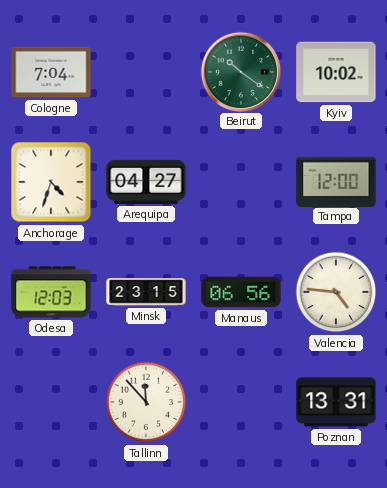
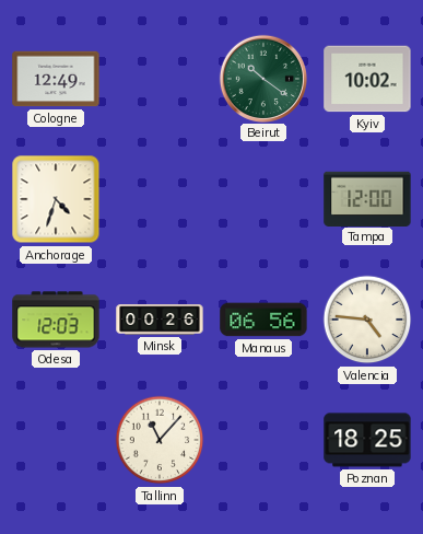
Cologne: 7:04 -> 12:49
Arequipa: 04:27 -> none
Minsk: 23:15 -> 00:26
Tallinn: 11:53 -> 11:07
Poznan: 13:31 -> 18:25
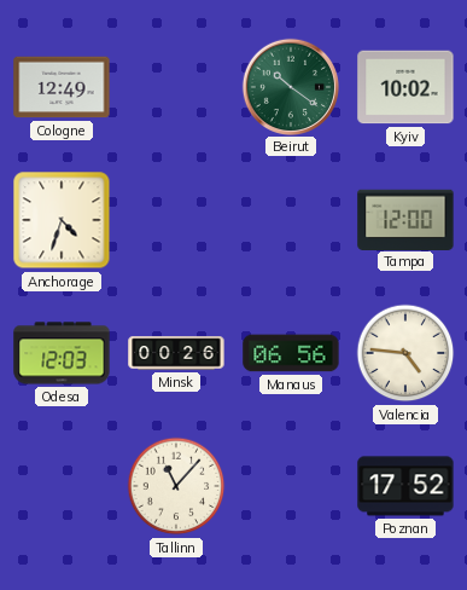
Poznan: 18:25 -> 17:52
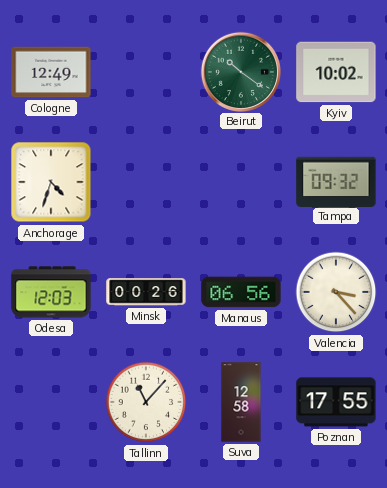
Tampa: 12:00 -> 09:32
Valencia: 4:46 -> 3:23
Suva: none -> 12:58
Poznan: 17:52 -> 17:55
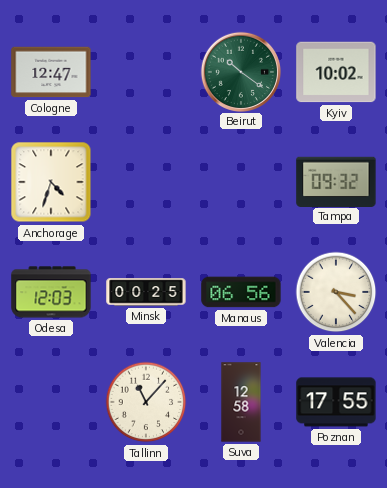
Cologne: 12:49 -> 12:47
Minsk: 00:26 -> 00:25
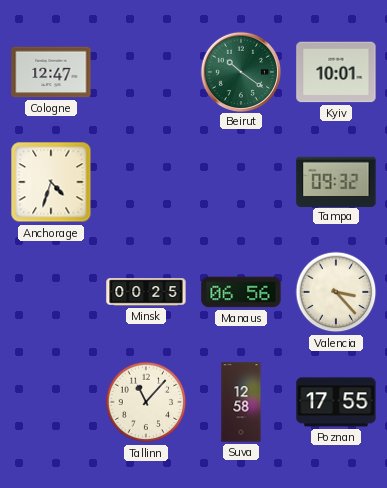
Kyiv: 10:02 -> 10:01
Odesa: 12:03 -> none
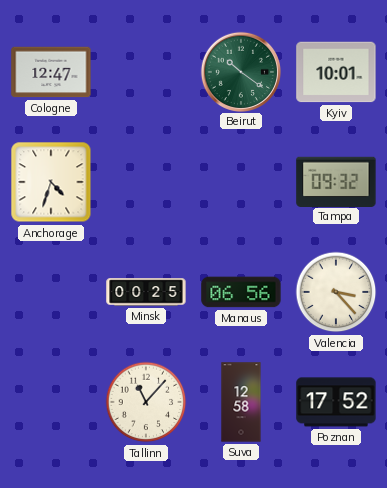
Poznan: 17:55 -> 17:52
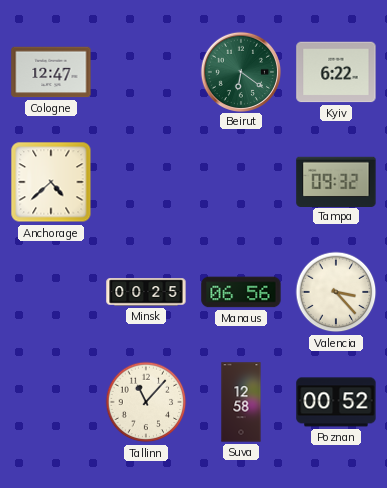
Beirut: 10:21 -> 6:21
Kyiv: 10:01 -> 6:22
Anchorage: 4:33 -> 4:38
Poznan: 17:52 -> 00:52
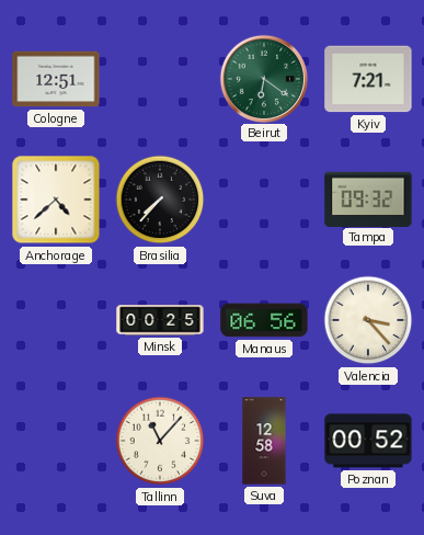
Cologne: 12:47 -> 12:51
Kyiv: 6:22 -> 7:21
Brasilia: none -> 7:37
